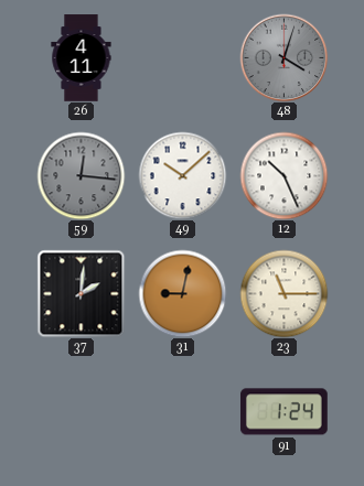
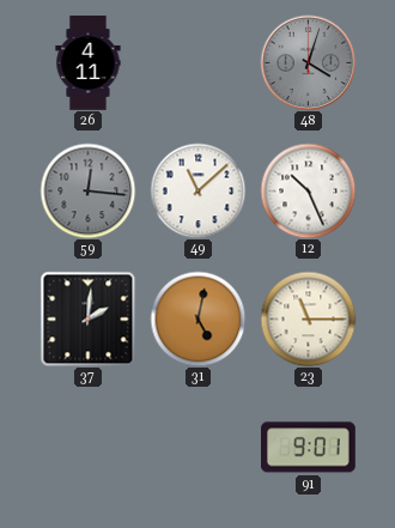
49: 10:08 -> 11:08
31: 9:02 -> 5:02
91: 1:24 -> 9:01
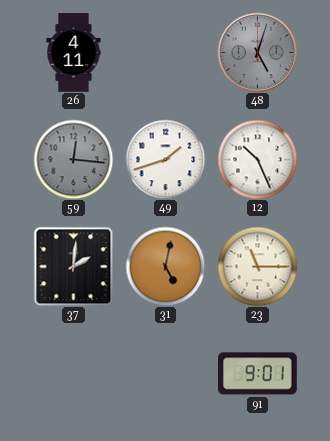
48: 4:03 -> 5:03
49: 11:08 -> 1:42
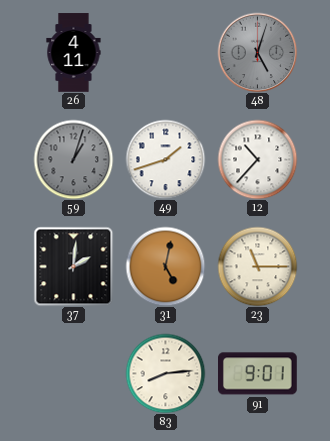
59: 12:16 -> 1:03
12: 10:26 -> 10:37
83: none -> 8:14
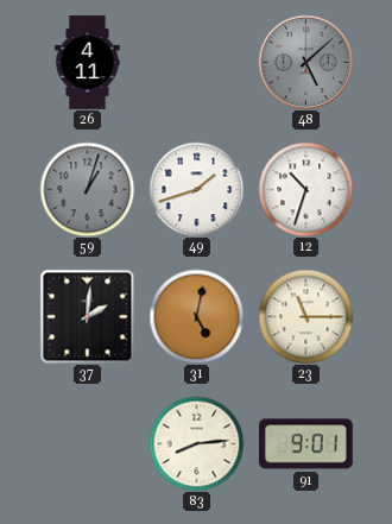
48: 5:03 -> 5:08
12: 10:37 -> 10:33
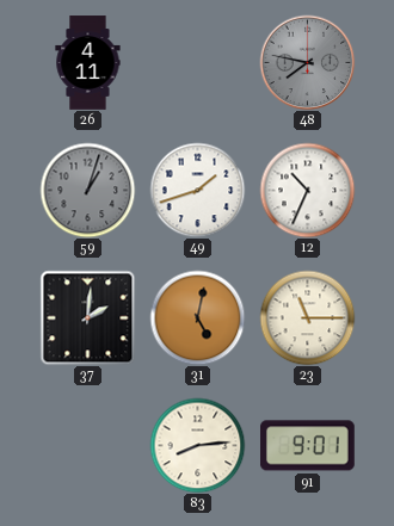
48: 5:08 -> 7:47
12: 10:33 -> 10:34
